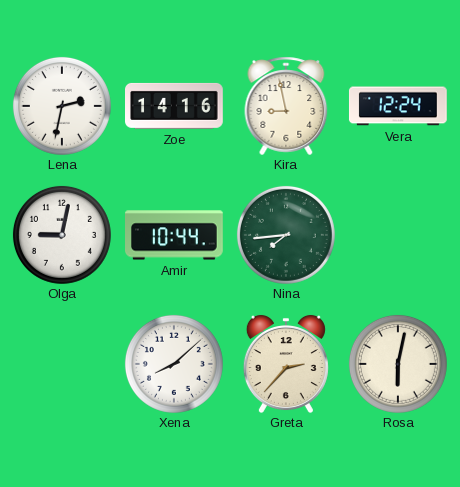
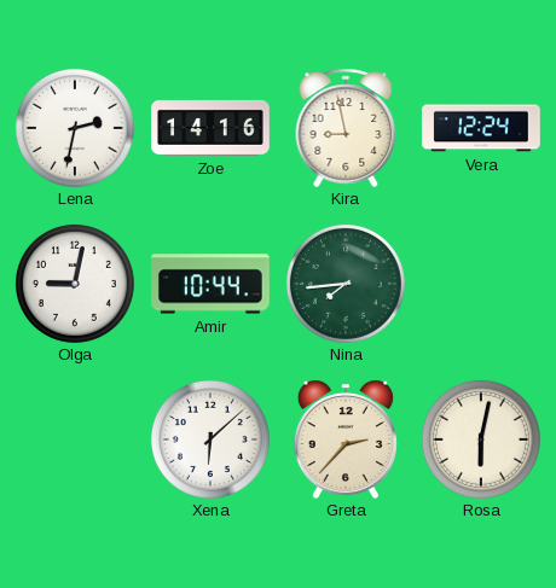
Xena: 8:08 -> 6:08
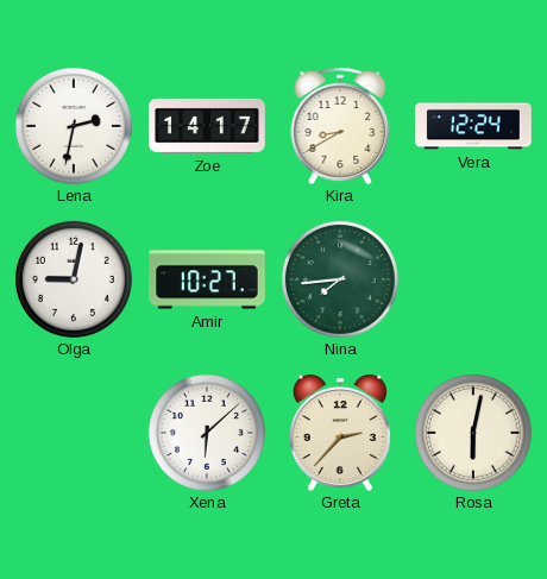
Zoe: 14:16 -> 14:17
Kira: 8:58 -> 8:40
Amir: 10:44 -> 10:27
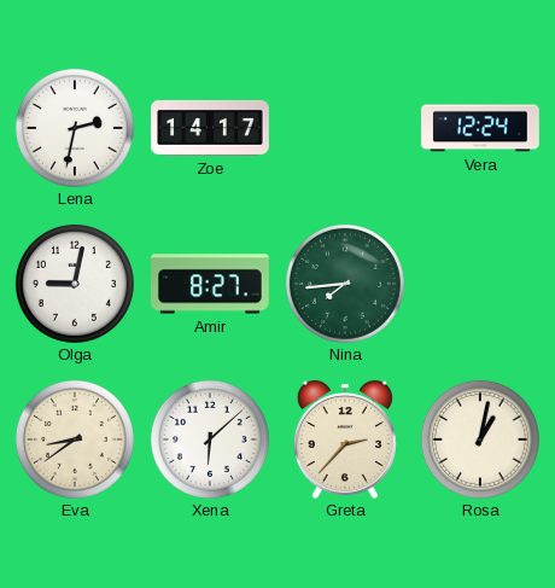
Kira: 8:40 -> none
Amir: 10:27 -> 8:27
Eva: none -> 8:39
Rosa: 6:02 -> 1:02
